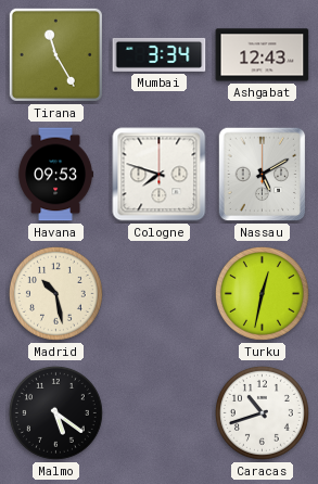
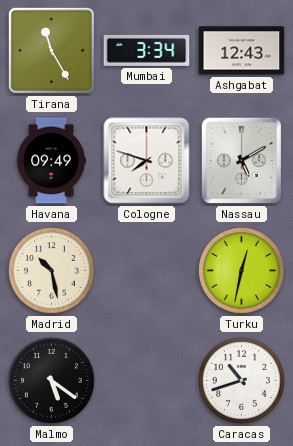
Havana: 09:53 -> 09:49
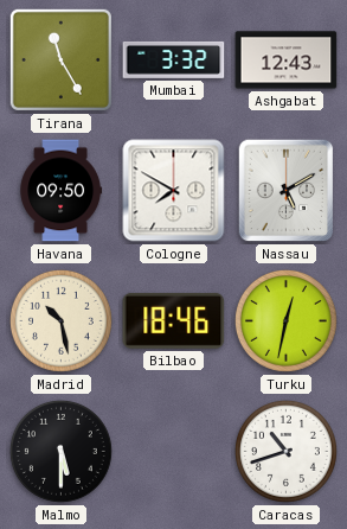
Mumbai: 3:34 -> 3:32
Havana: 09:49 -> 09:50
Cologne: 7:48 -> 7:50
Bilbao: none -> 18:46
Malmo: 5:21 -> 5:30
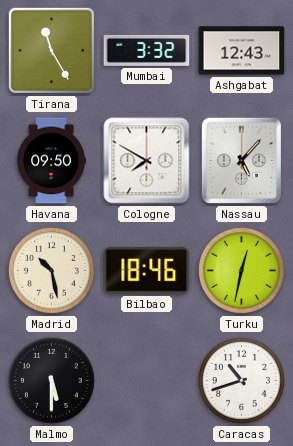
Nassau: 5:10 -> 5:07
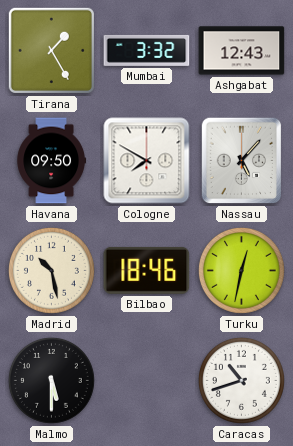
Tirana: 11:25 -> 1:25
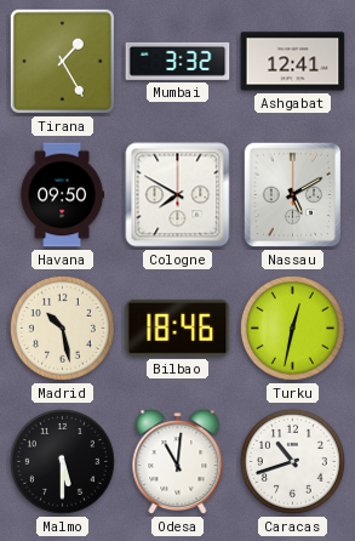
Ashgabat: 12:43 -> 12:41
Nassau: 5:07 -> 5:10
Odesa: none -> 11:01
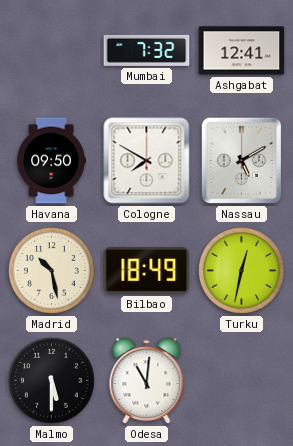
Tirana: 1:25 -> none
Mumbai: 3:32 -> 7:32
Bilbao: 18:46 -> 18:49
Caracas: 10:42 -> none
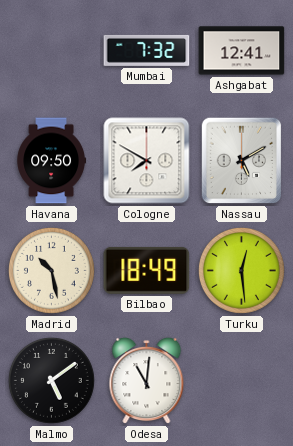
Turku: 12:32 -> 12:29
Malmo: 5:30 -> 5:09
